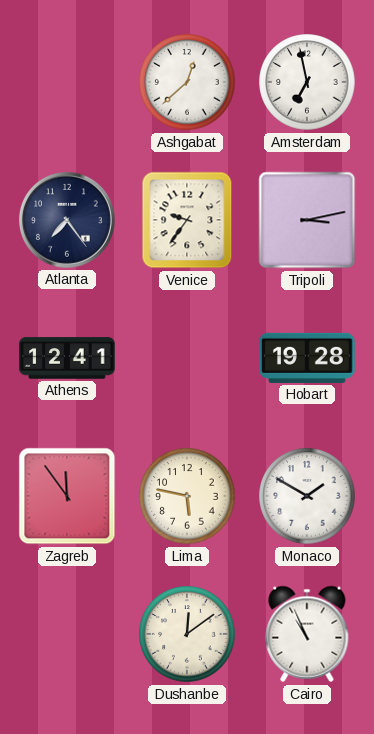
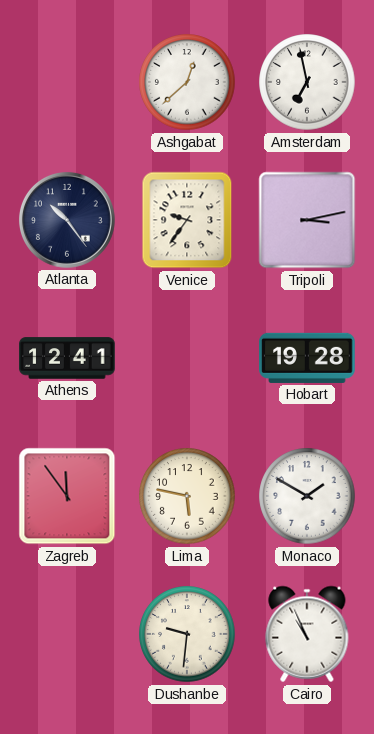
Atlanta: 7:24 -> 10:24
Dushanbe: 12:09 -> 9:31
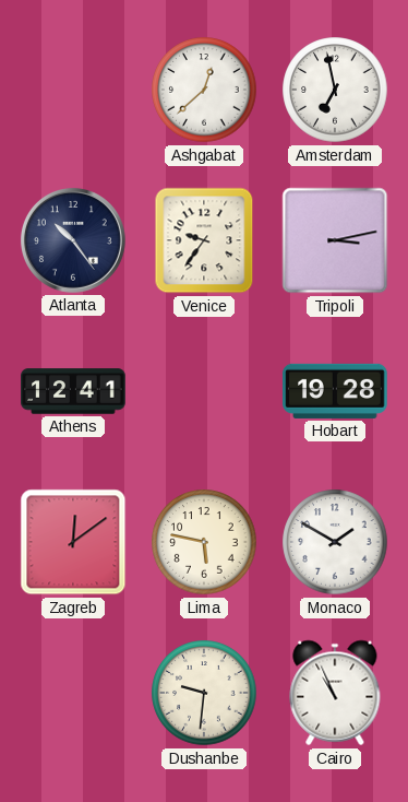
Zagreb: 11:54 -> 12:09
